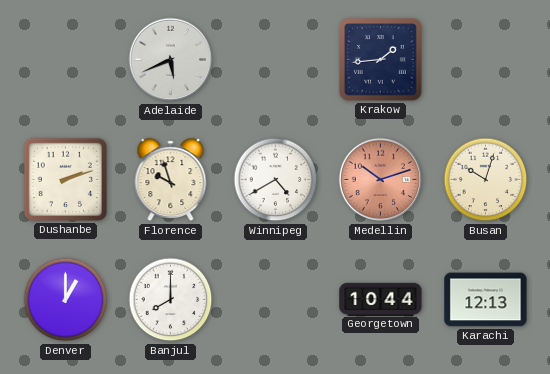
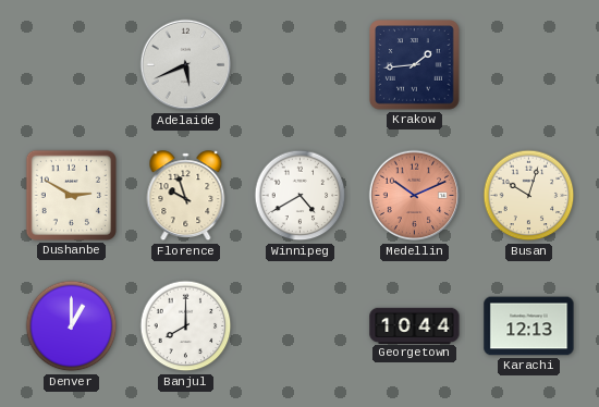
Dushanbe: 2:12 -> 2:50
Medellin: 10:12 -> 10:11
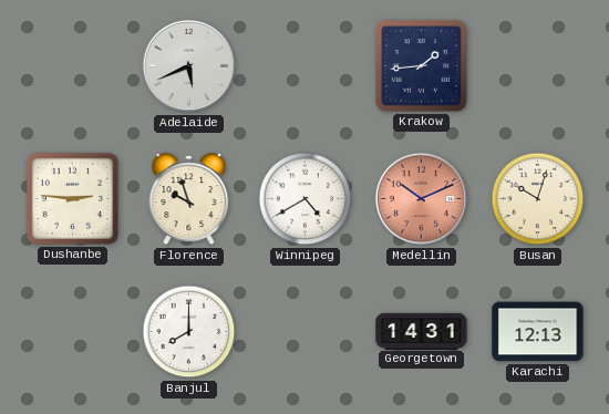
Dushanbe: 2:50 -> 2:46
Denver: 1:00 -> none
Georgetown: 10:44 -> 14:31
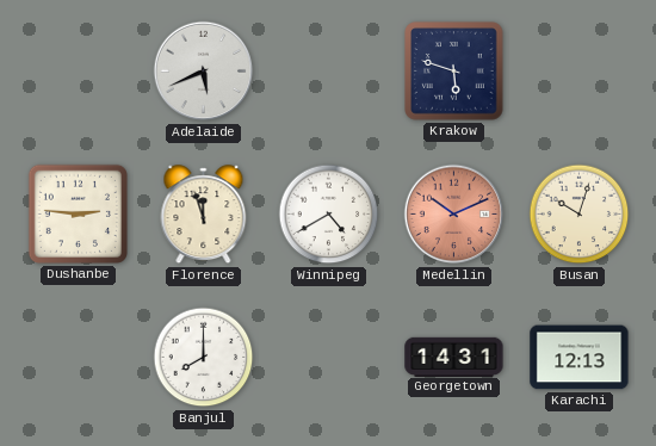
Krakow: 1:44 -> 5:48
Florence: 9:57 -> 11:57
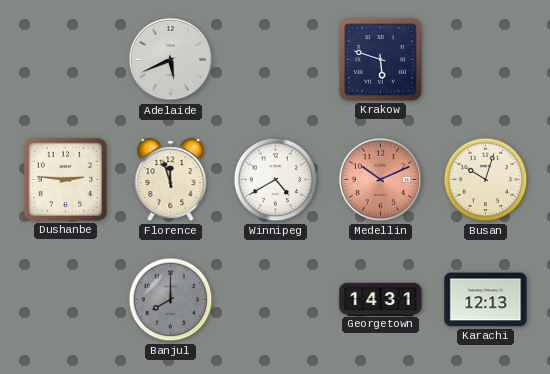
Banjul dial: white -> grey
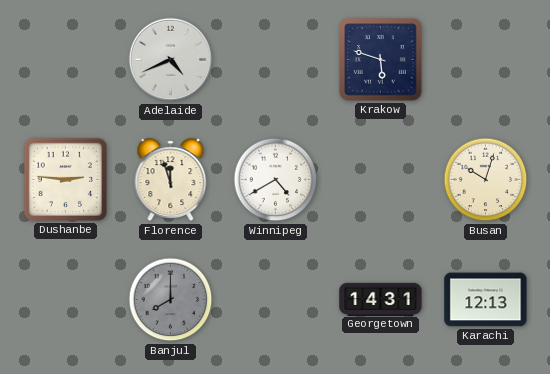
Adelaide: 5:41 -> 4:41
Medellin: 10:11 -> none
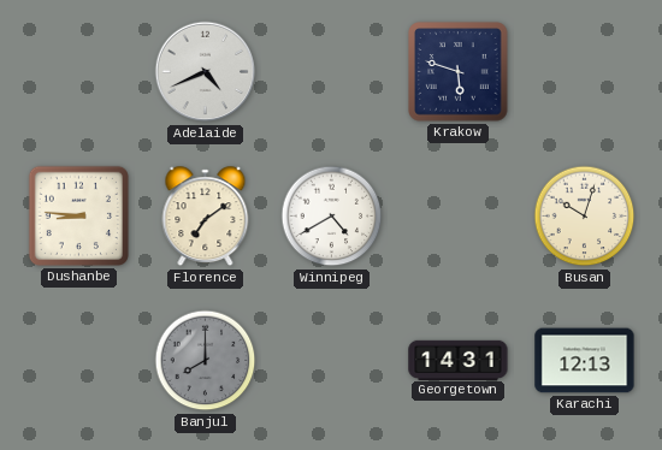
Dushanbe: 2:46 -> 8:46
Florence: 11:57 -> 7:09
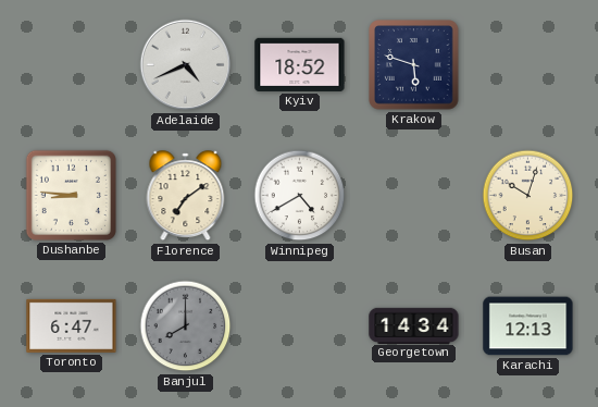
Kyiv: none -> 18:52
Toronto: none -> 6:47
Georgetown: 14:31 -> 14:34
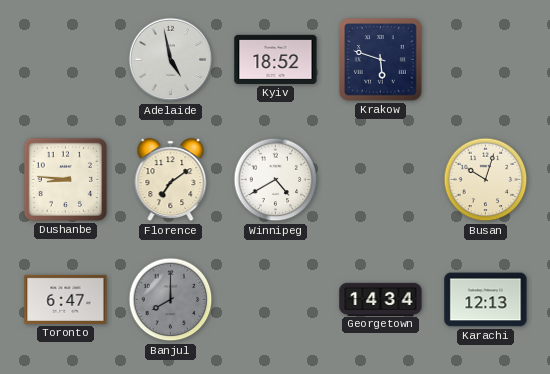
Adelaide: 4:41 -> 4:58
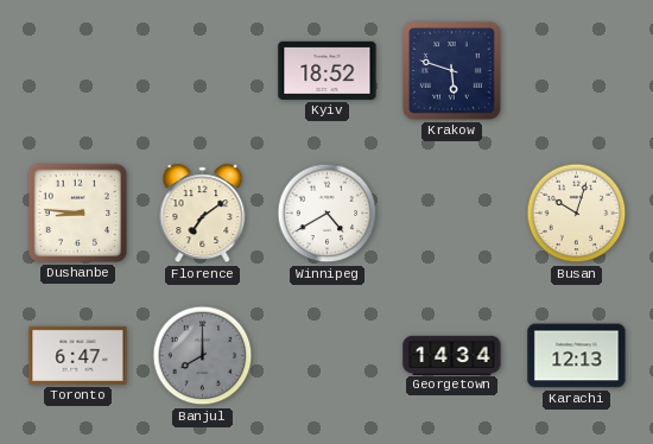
Adelaide: 4:58 -> none
